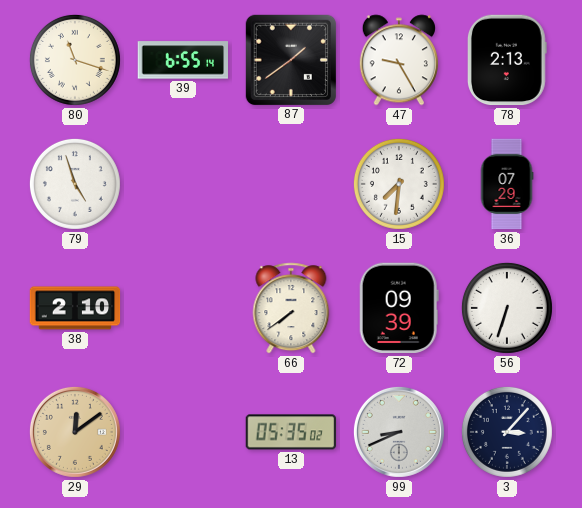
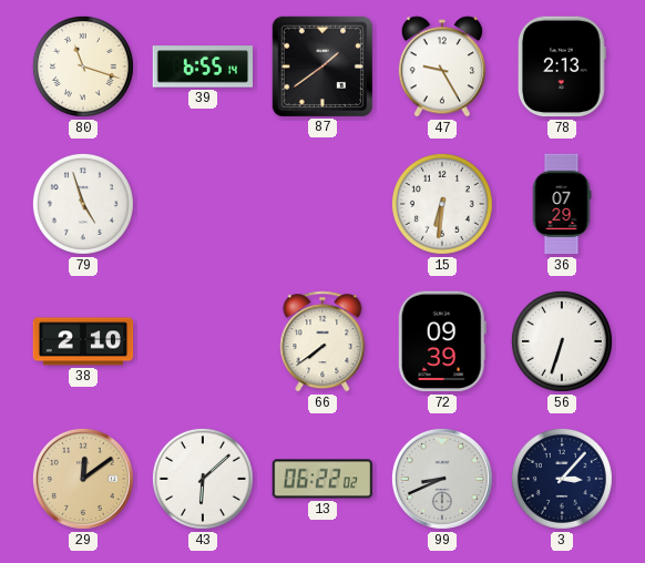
15: 7:31 -> 6:31
43: none -> 6:08
13: 05:35 -> 06:22
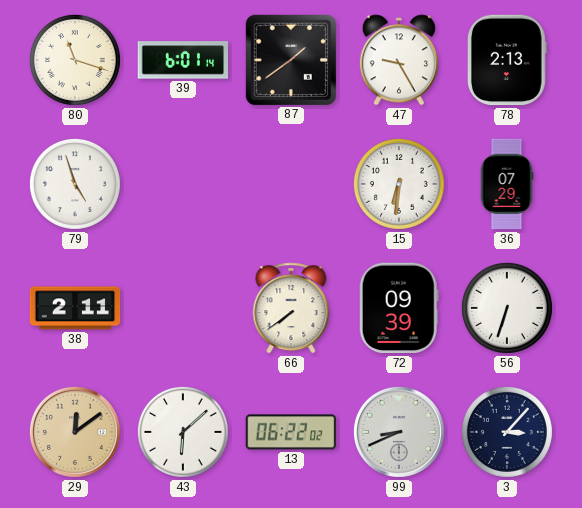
39: 6:55 -> 6:01
38: 2:10 -> 2:11
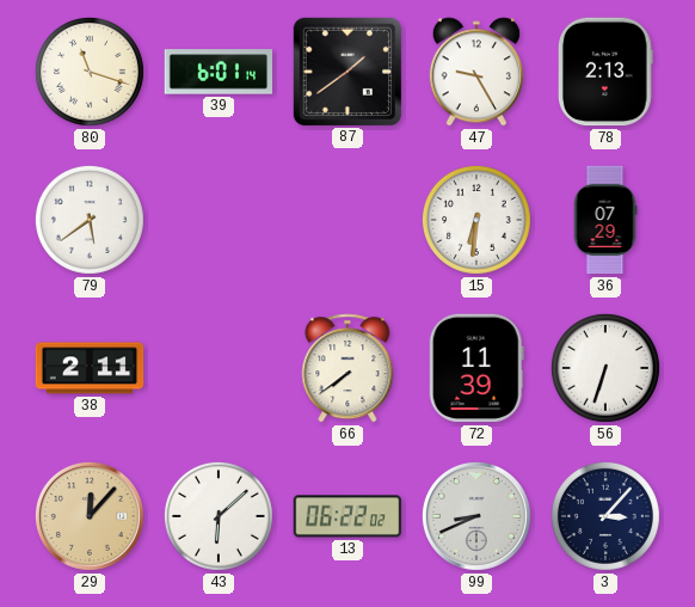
79: 4:57 -> 5:39
72: 09:39 -> 11:39
29: 12:09 -> 12:07
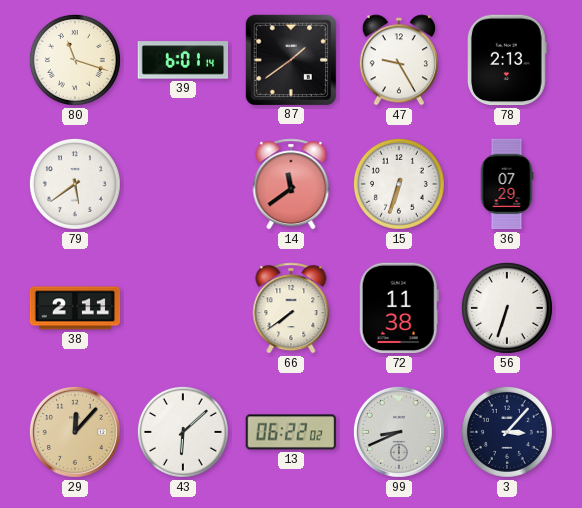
14: none -> 11:39
15: 6:31 -> 6:33
72: 11:39 -> 11:38
